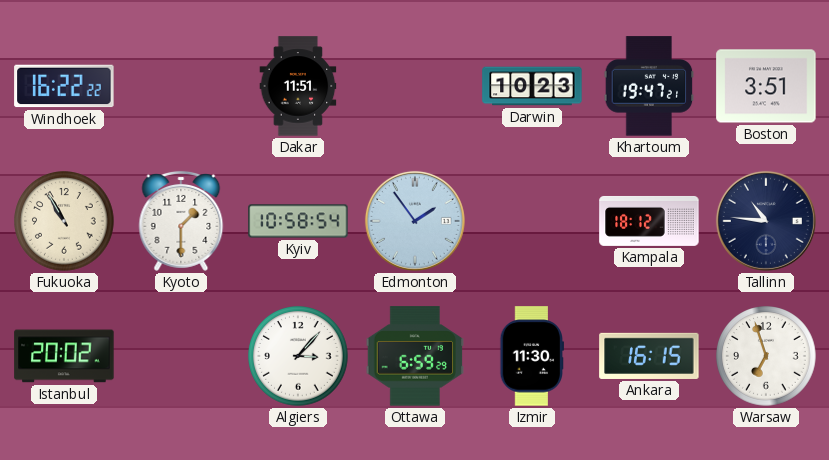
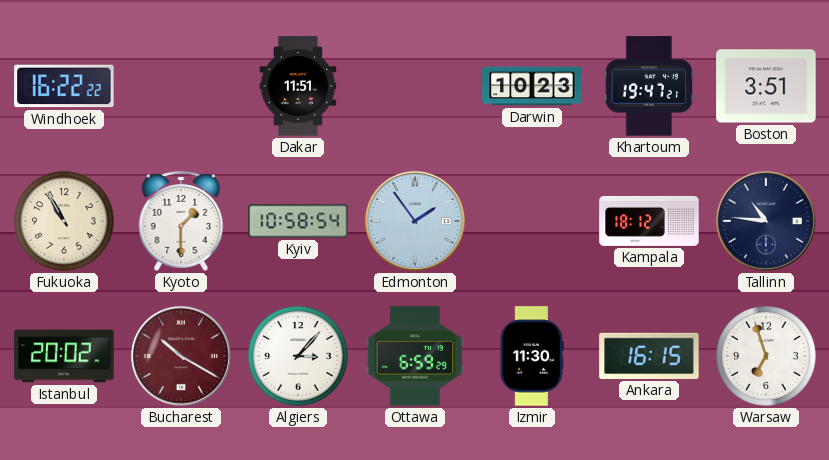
Bucharest: none -> 10:20
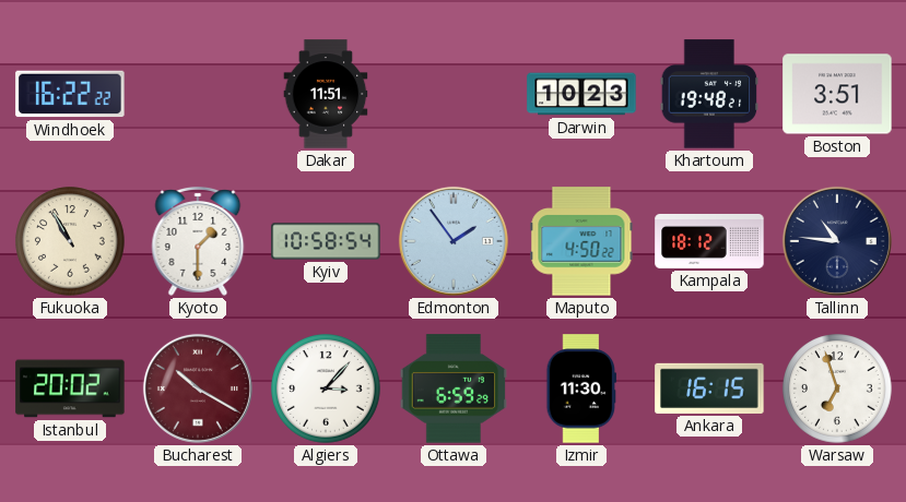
Khartoum: 19:47 -> 19:48
Maputo: none -> 4:50
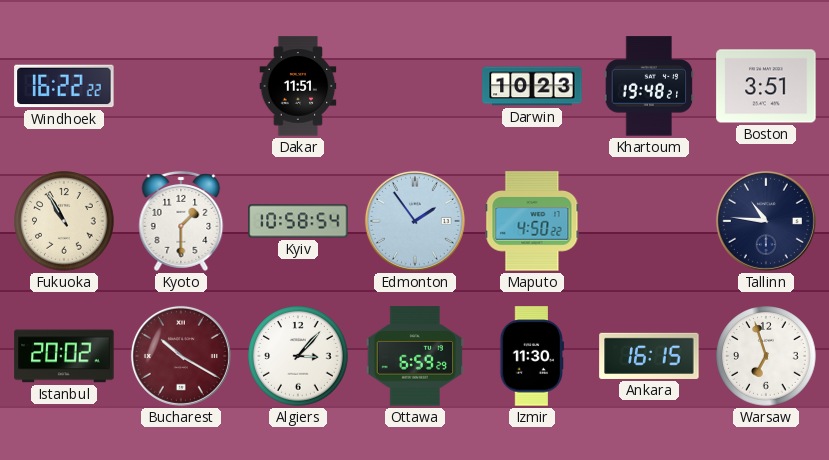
Kampala: 18:12 -> none
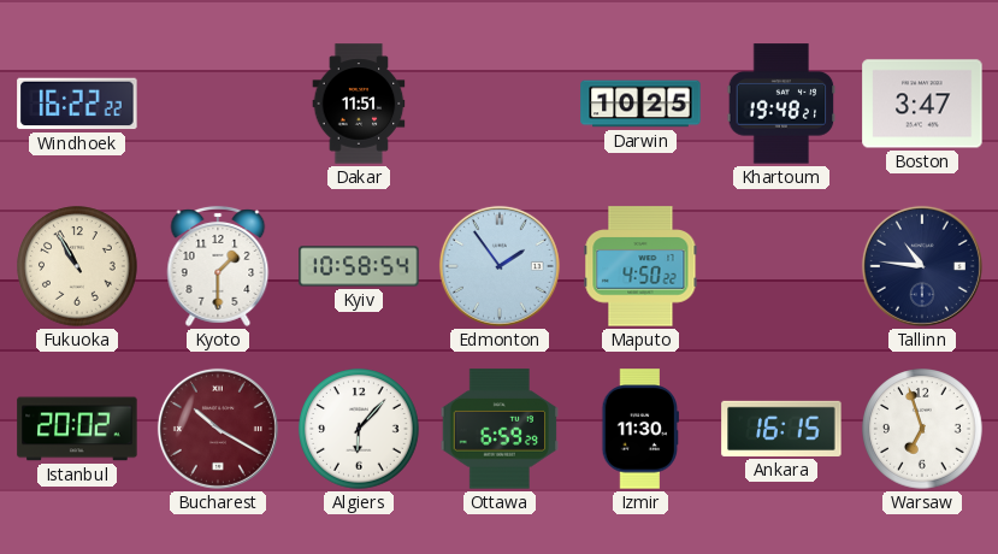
Darwin: 10:23 -> 10:25
Boston: 3:51 -> 3:47
Algiers: 3:07 -> 6:07
